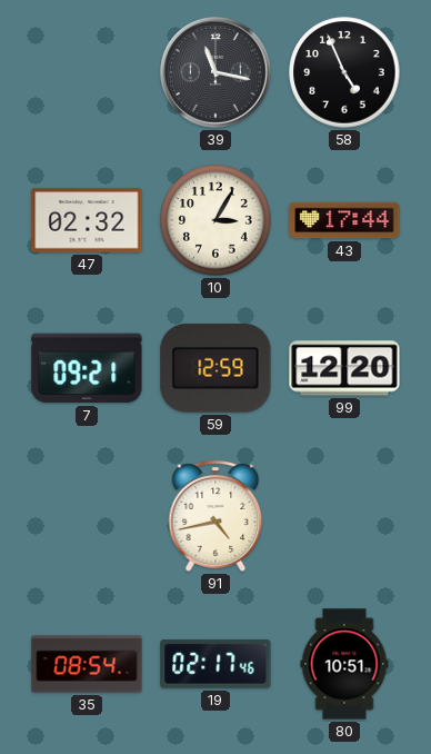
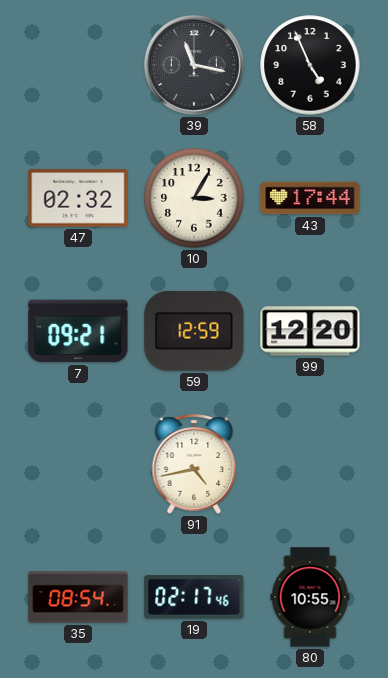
80: 10:51 -> 10:55
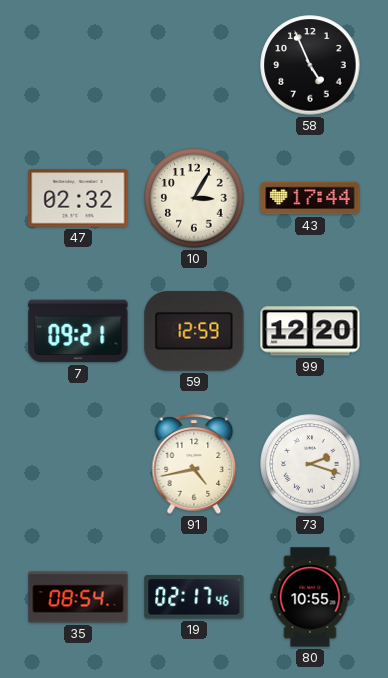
39: 11:17 -> none
73: none -> 2:18
